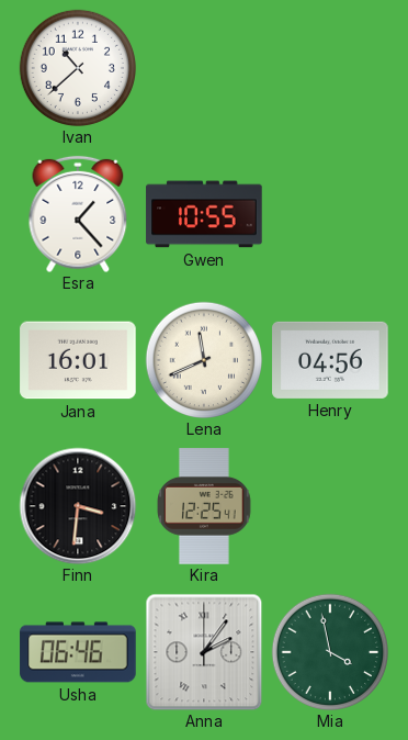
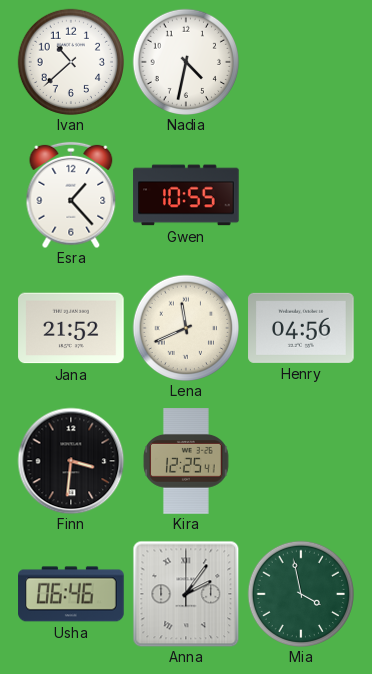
Nadia: none -> 4:32
Jana: 16:01 -> 21:52
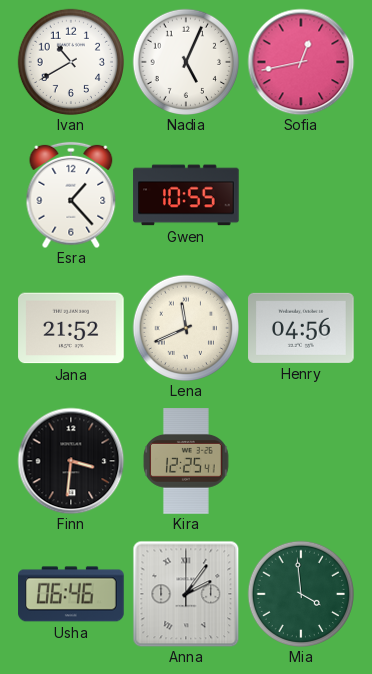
Ivan: 10:38 -> 10:40
Nadia: 4:32 -> 5:04
Sofia: none -> 12:43
Mia: 3:58 -> 3:59
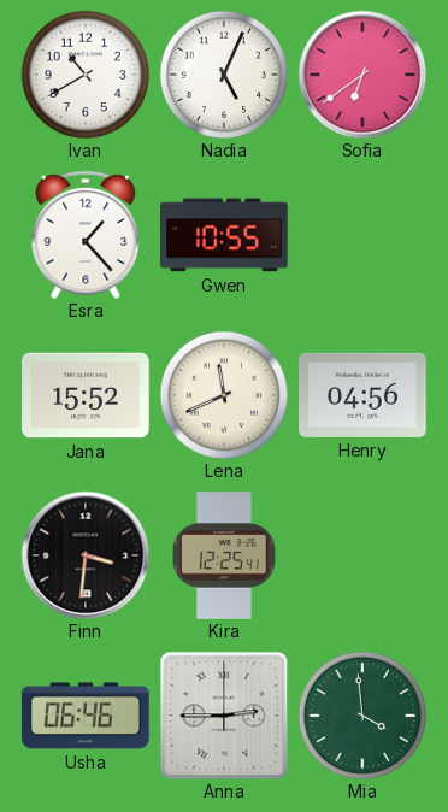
Sofia: 12:43 -> 6:39
Jana: 21:52 -> 15:52
Anna: 2:06 -> 2:45
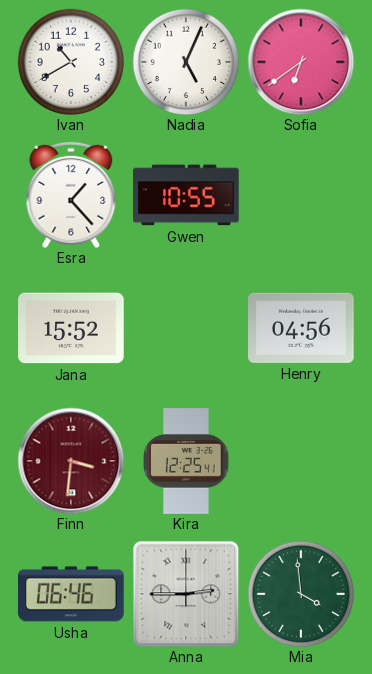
Lena: 11:41 -> none
Finn dial: black -> burgundy
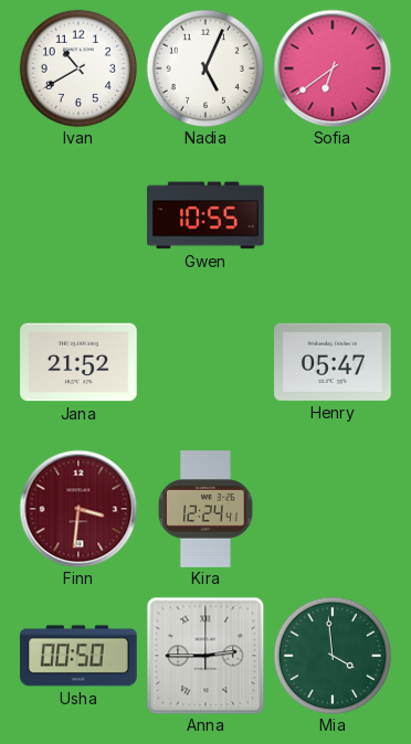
Esra: 1:23 -> none
Jana: 15:52 -> 21:52
Henry: 04:56 -> 05:47
Kira: 12:25 -> 12:24
Usha: 06:46 -> 00:50
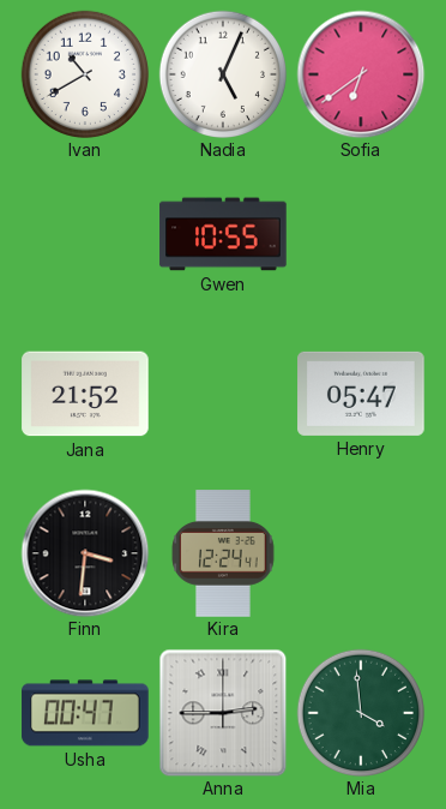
Finn dial: burgundy -> black
Usha: 00:50 -> 00:47
